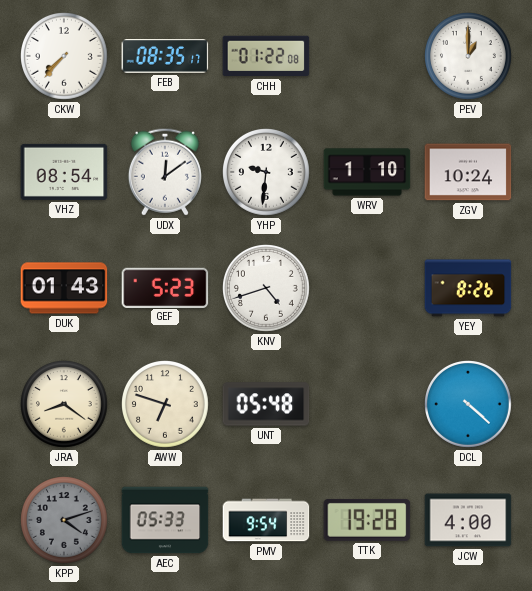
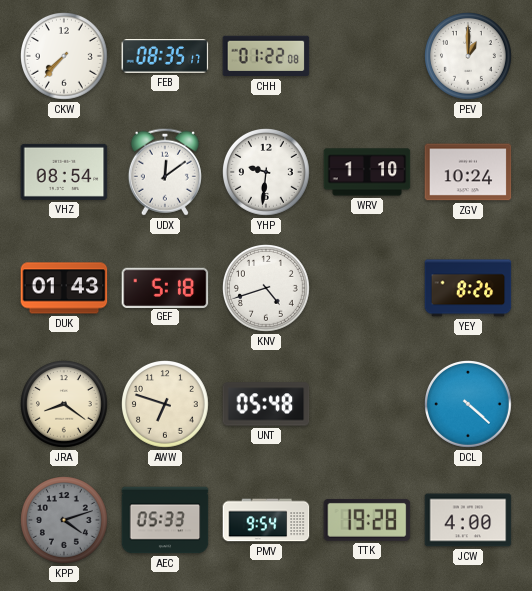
GEF: 5:23 -> 5:18
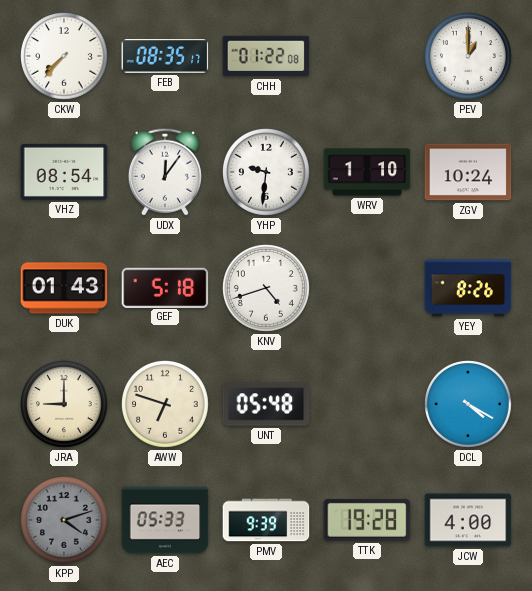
UDX: 12:09 -> 12:06
JRA: 8:21 -> 9:00
DCL: 4:22 -> 4:20
PMV: 9:54 -> 9:39
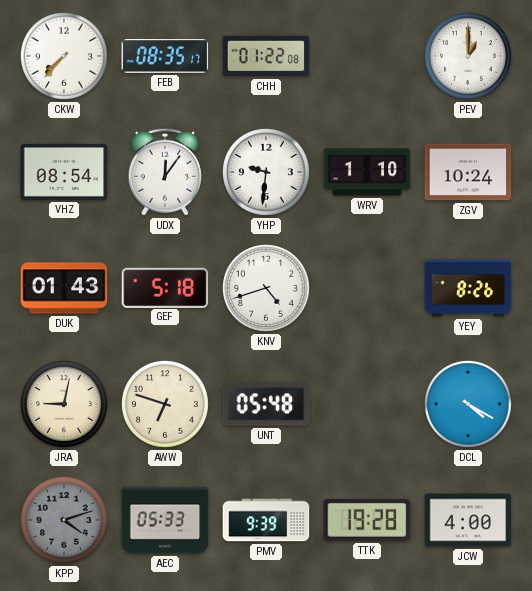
JRA: 9:00 -> 9:02
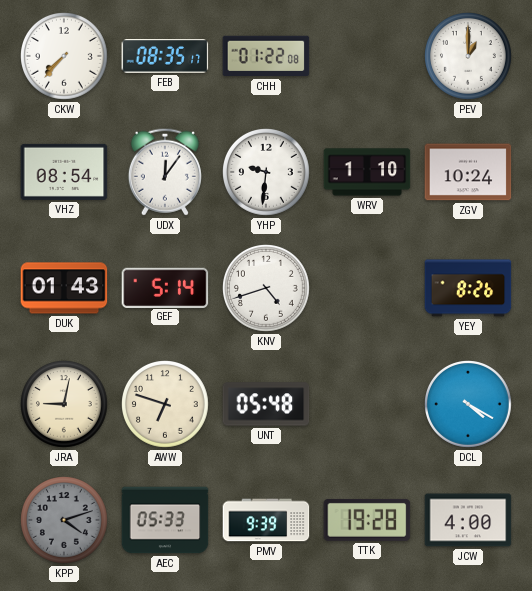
GEF: 5:18 -> 5:14
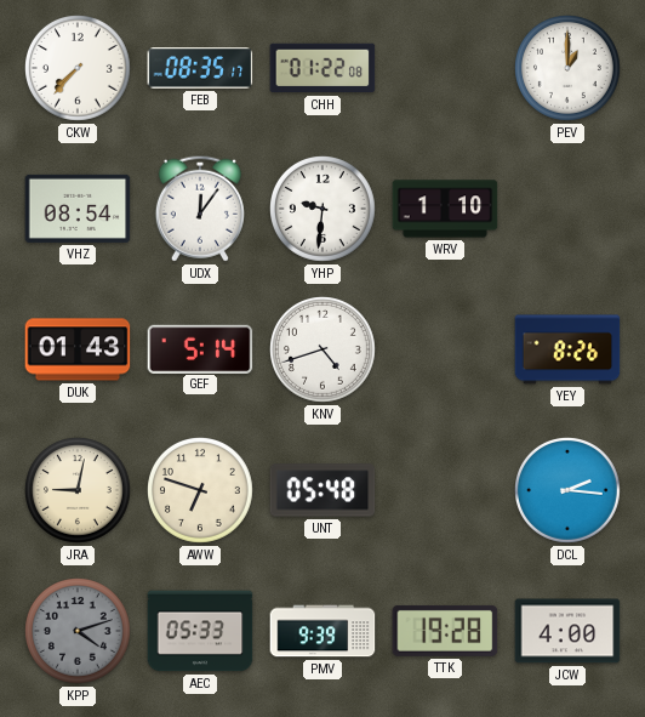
ZGV: 10:24 -> none
DCL: 4:20 -> 2:16
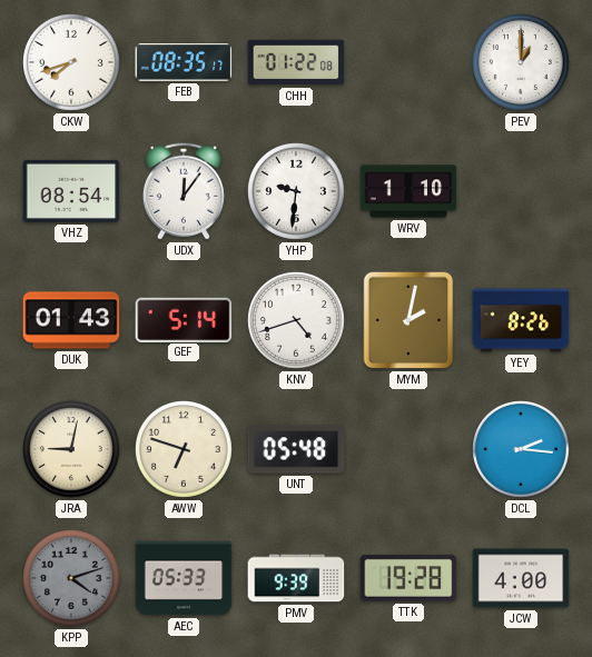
CKW: 7:37 -> 7:42
MYM: none -> 2:02
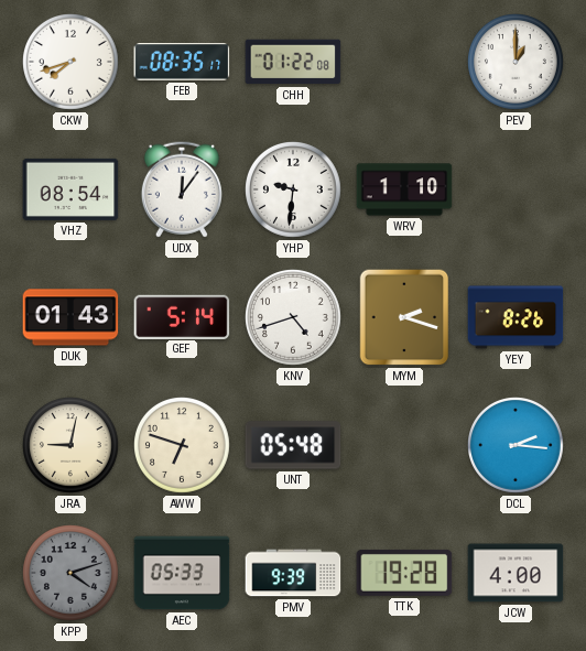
MYM: 2:02 -> 2:18
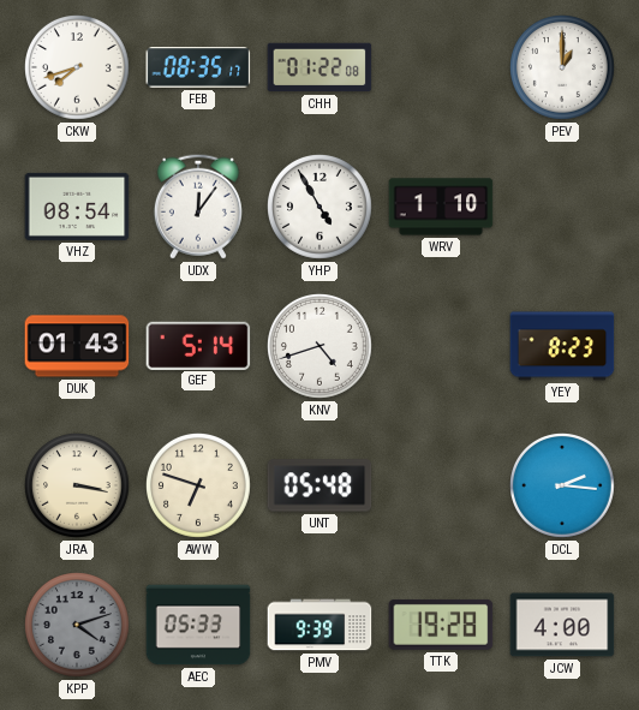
YHP: 9:31 -> 4:55
MYM: 2:18 -> none
YEY: 8:26 -> 8:23
JRA: 9:02 -> 3:17
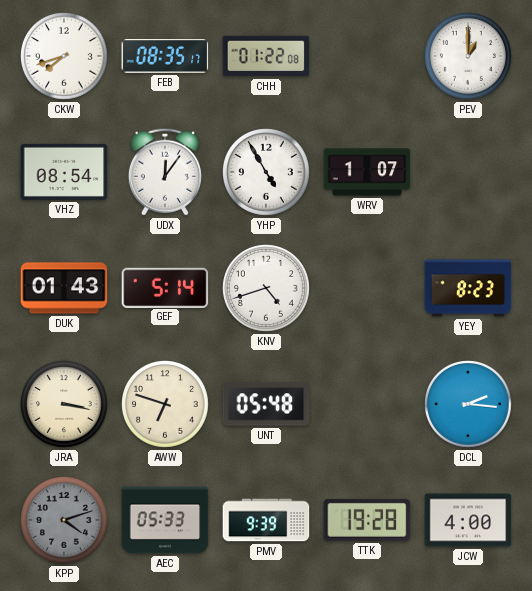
WRV: 1:10 -> 1:07
